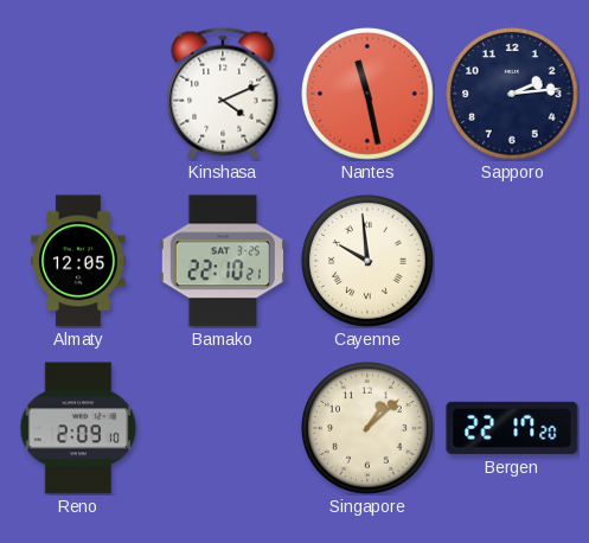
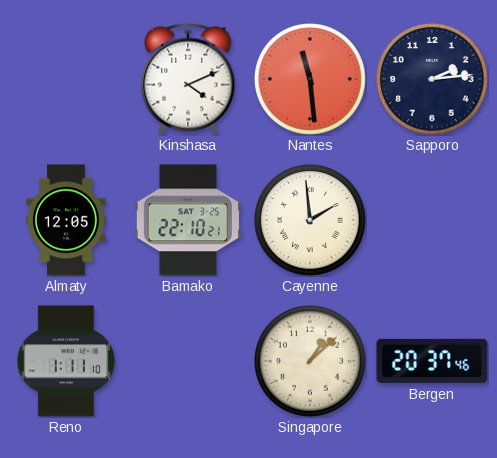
Nantes: 11:28 -> 11:29
Cayenne: 9:59 -> 1:59
Reno: 2:09 -> 1:11
Bergen: 22:17 -> 20:37
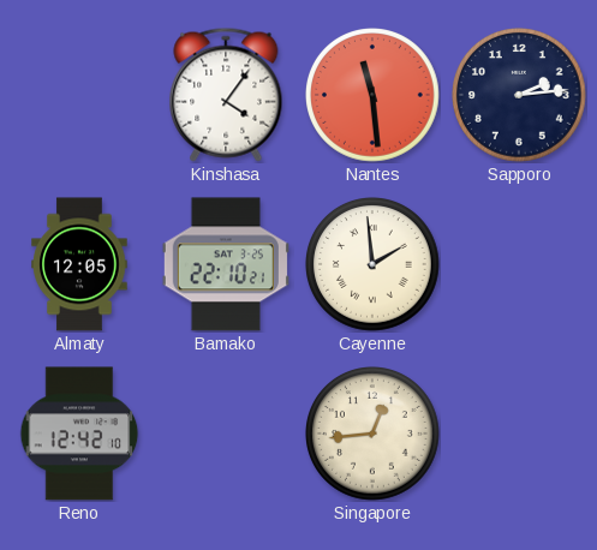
Kinshasa: 4:11 -> 4:06
Reno: 1:11 -> 12:42
Singapore: 1:08 -> 12:44
Bergen: 20:37 -> none
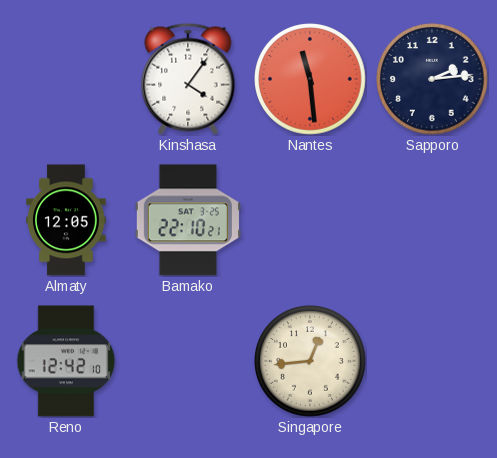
Cayenne: 1:59 -> none
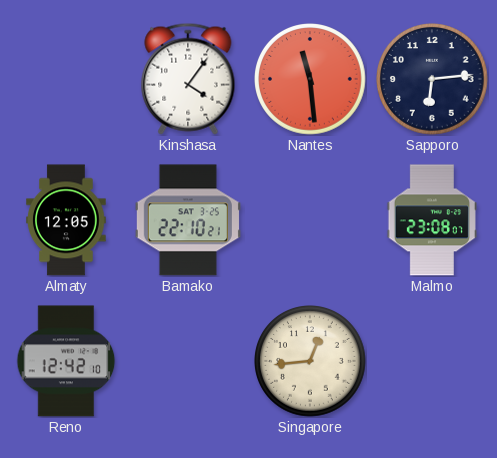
Sapporo: 2:14 -> 6:14
Malmo: none -> 23:08
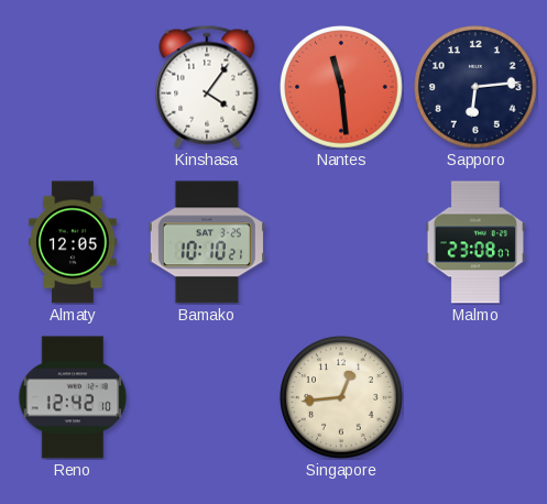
Bamako: 22:10 -> 10:10
